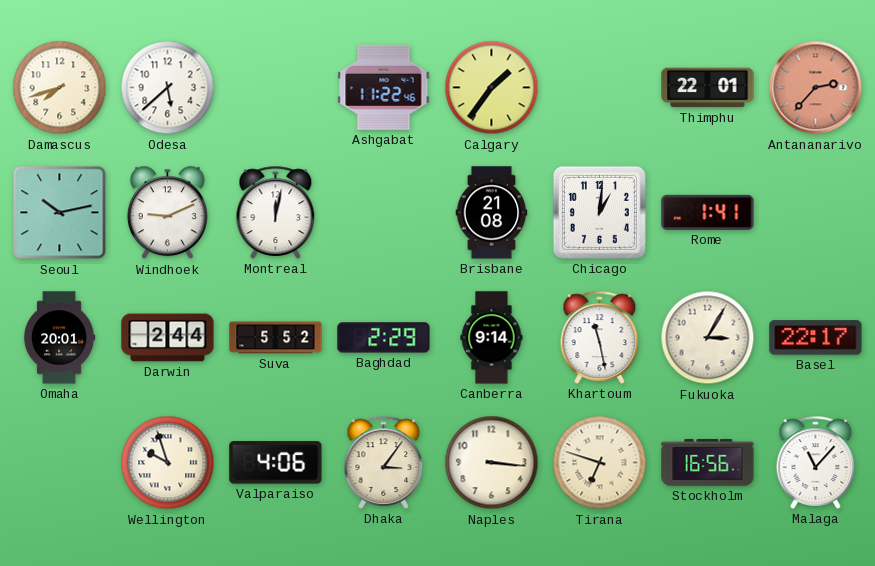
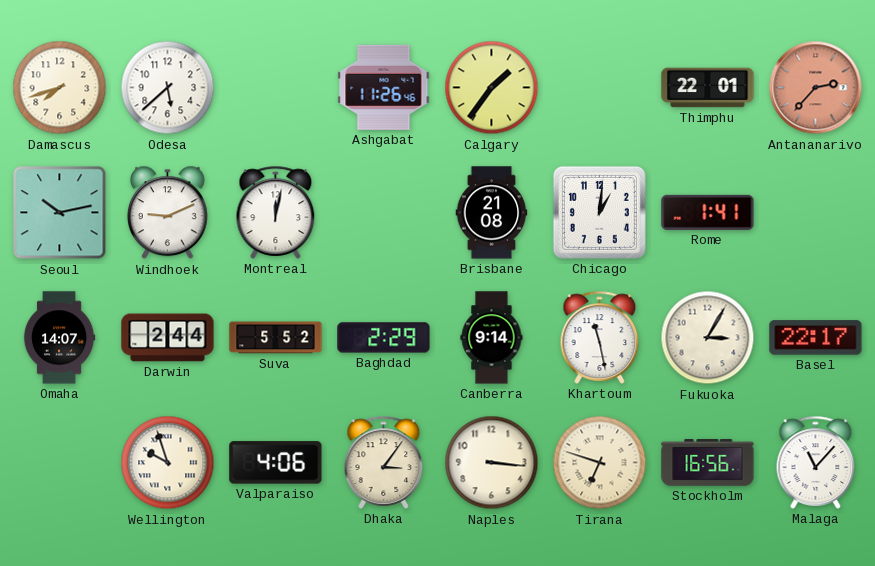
Ashgabat: 11:22 -> 11:26
Omaha: 20:01 -> 14:07
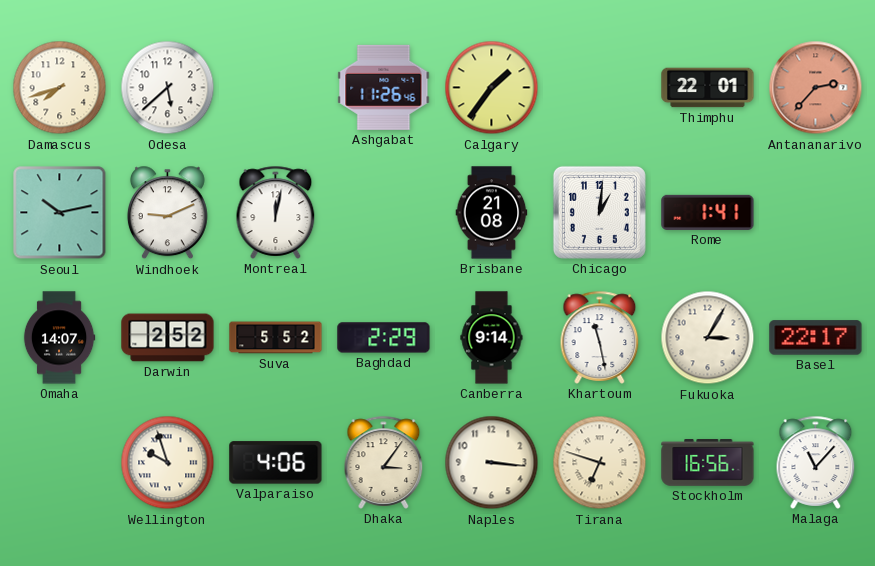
Darwin: 2:44 -> 2:52
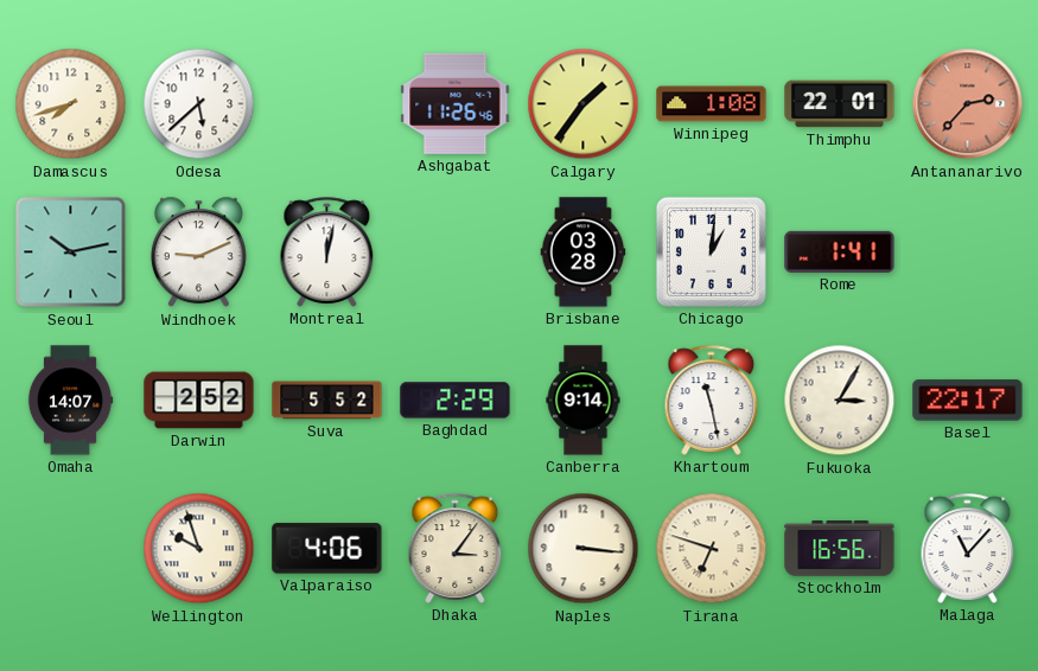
Winnipeg: none -> 1:08
Brisbane: 21:08 -> 03:28
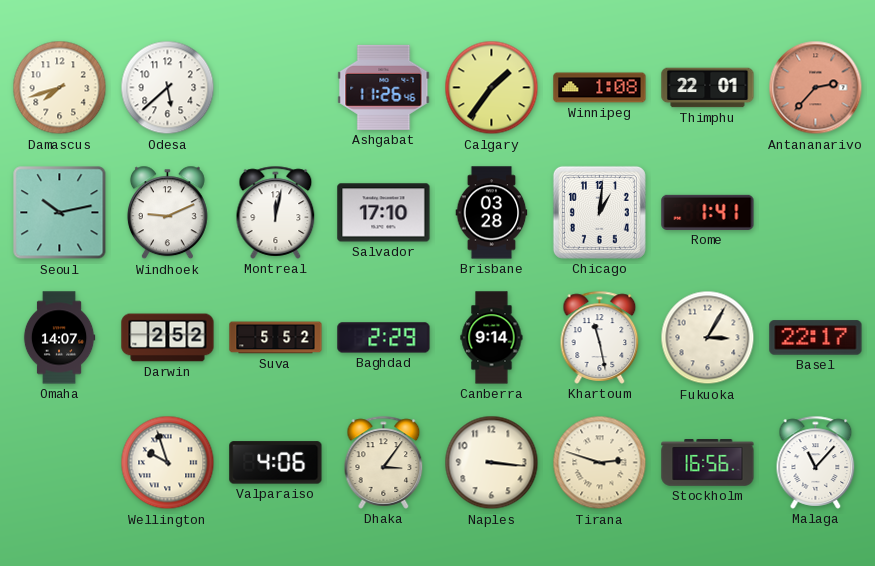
Salvador: none -> 17:10
Tirana: 6:48 -> 2:48
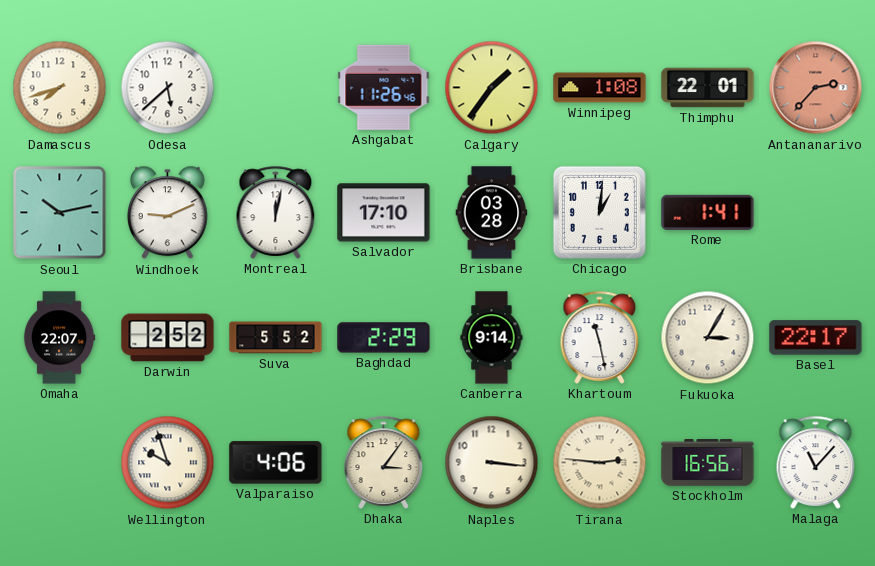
Omaha: 14:07 -> 22:07
Tirana: 2:48 -> 2:46
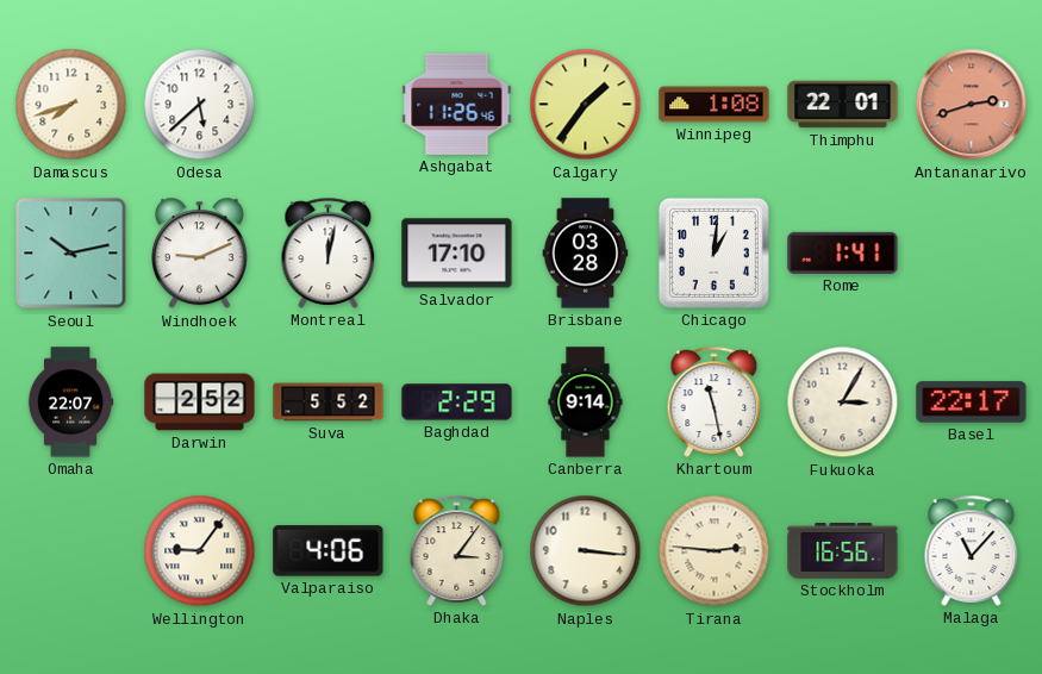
Antananarivo: 2:37 -> 2:42
Wellington: 9:57 -> 9:06
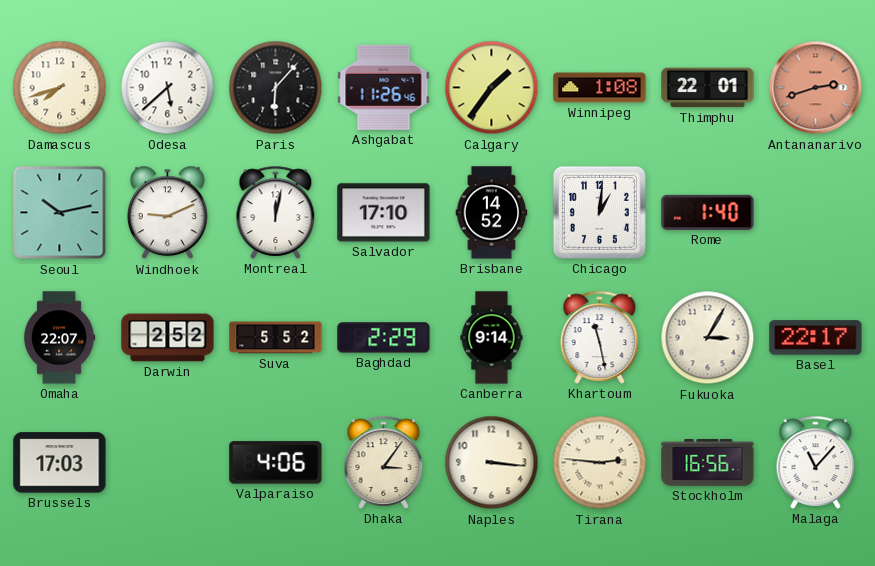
Paris: none -> 6:07
Brisbane: 03:28 -> 14:52
Rome: 1:41 -> 1:40
Brussels: none -> 17:03
Wellington: 9:06 -> none
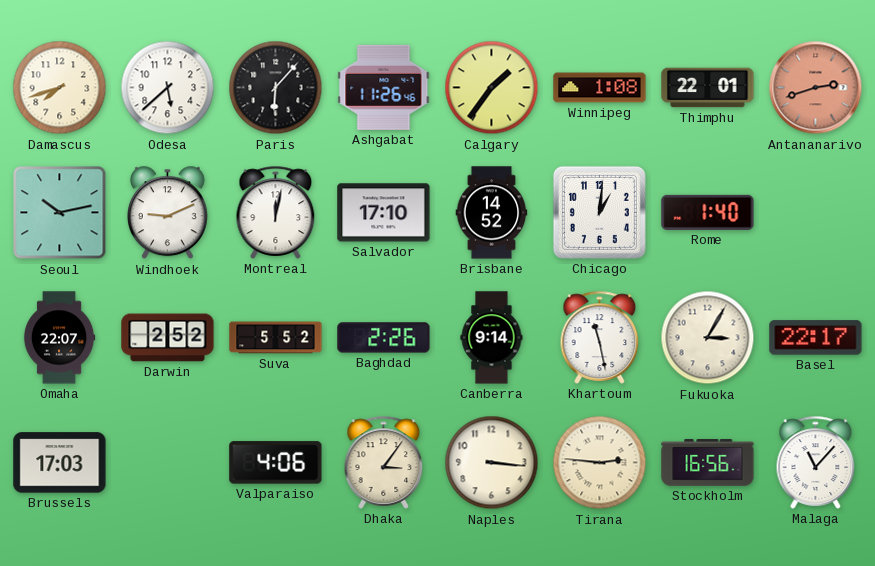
Baghdad: 2:29 -> 2:26
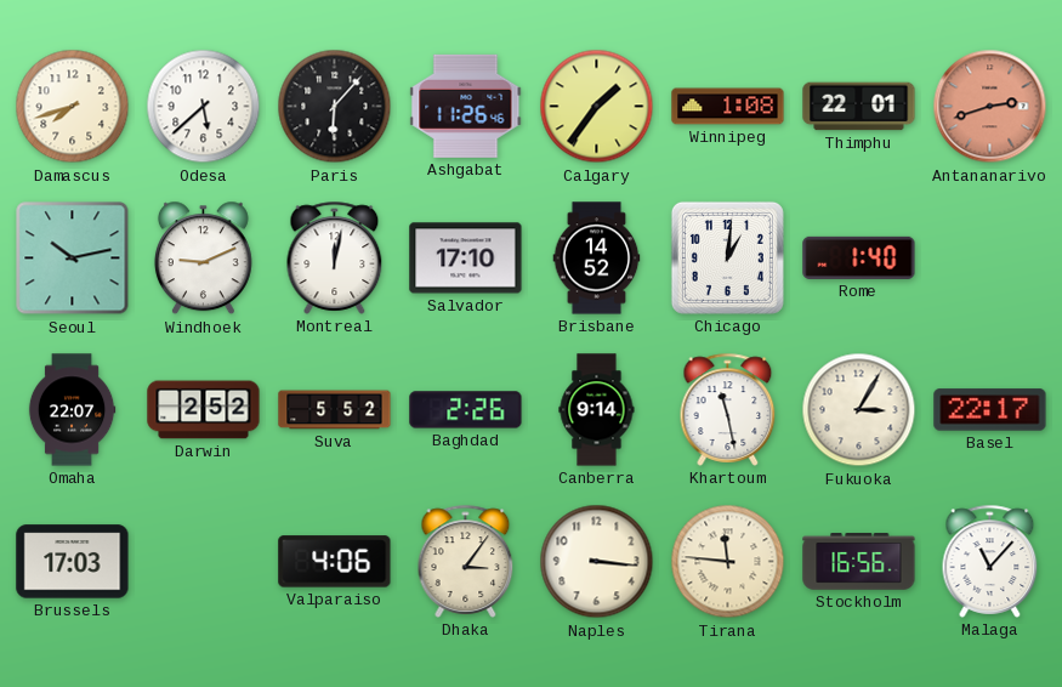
Tirana: 2:46 -> 11:46
